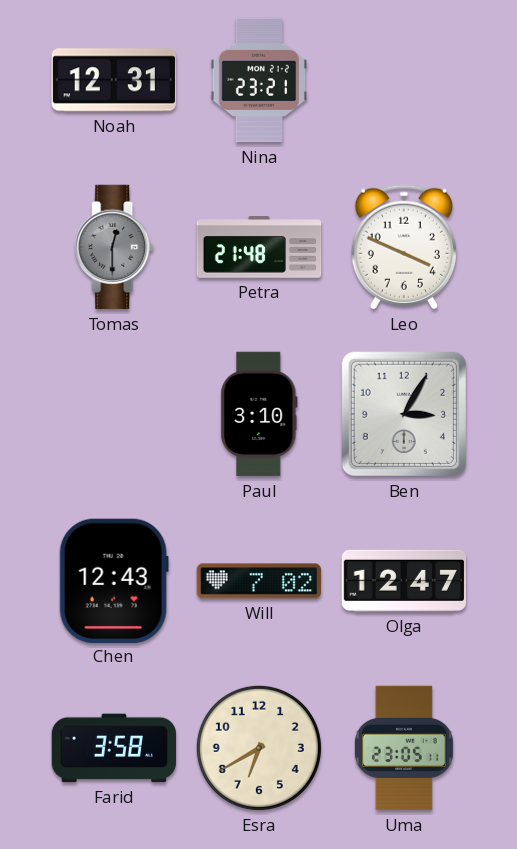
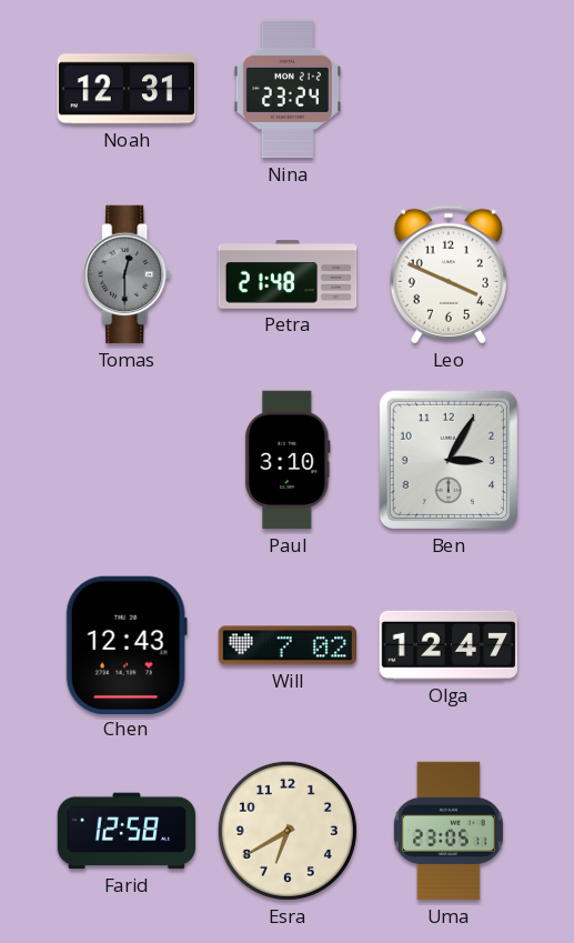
Nina: 23:21 -> 23:24
Farid: 3:58 -> 12:58
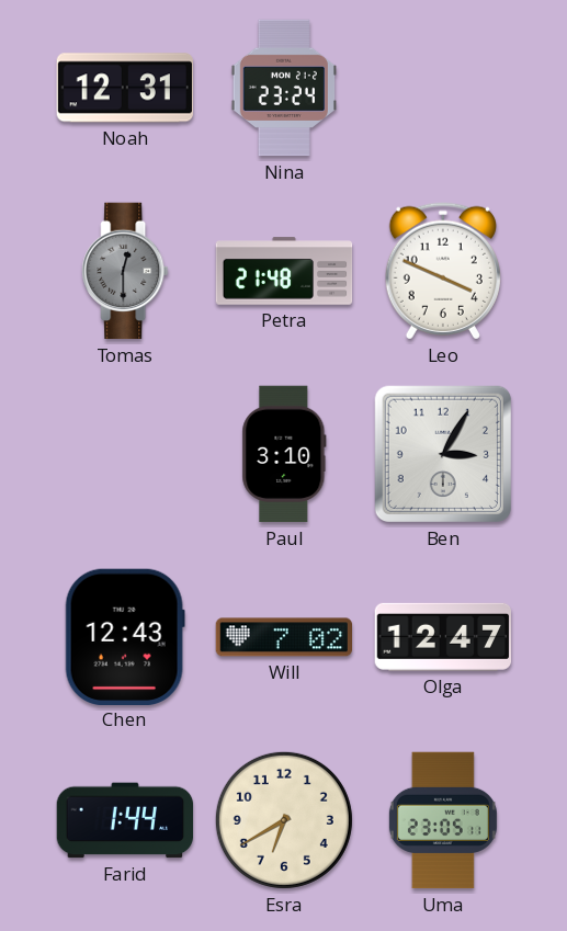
Farid: 12:58 -> 1:44
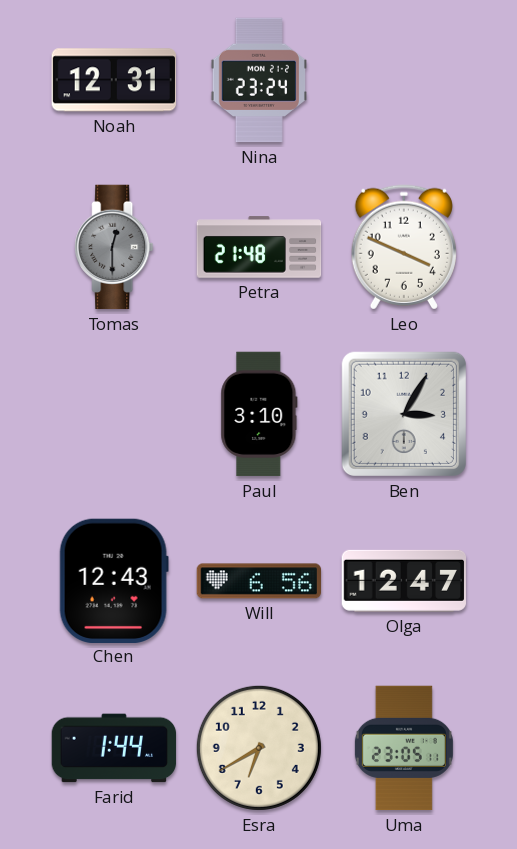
Will: 7:02 -> 6:56
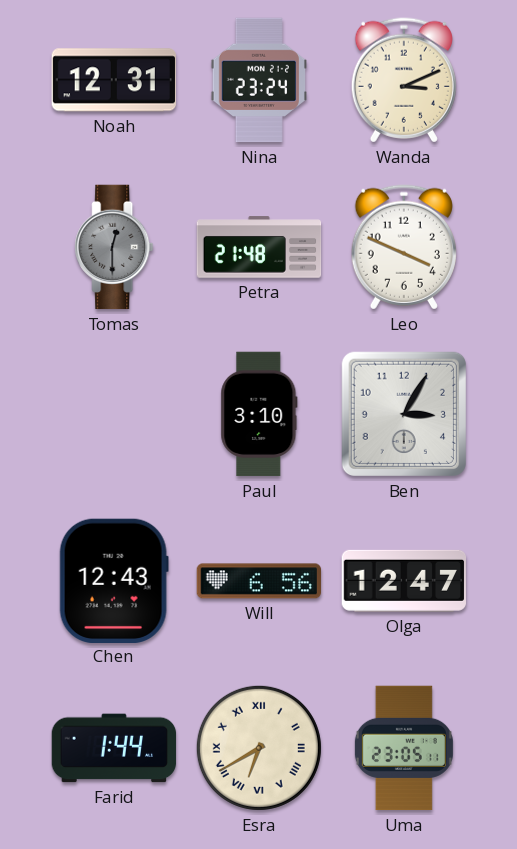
Wanda: none -> 3:11
Esra numerals: Arabic -> Roman
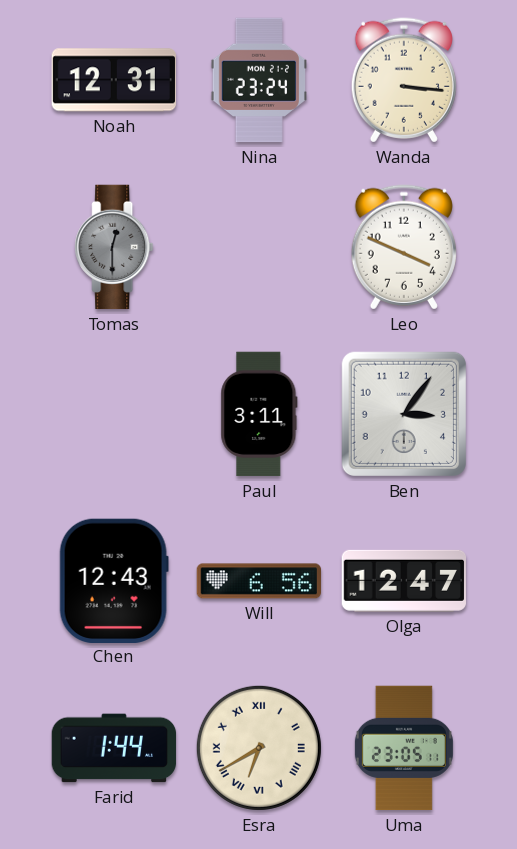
Wanda: 3:11 -> 3:16
Petra: 21:48 -> none
Paul: 3:10 -> 3:11
Ben: 3:05 -> 3:06
